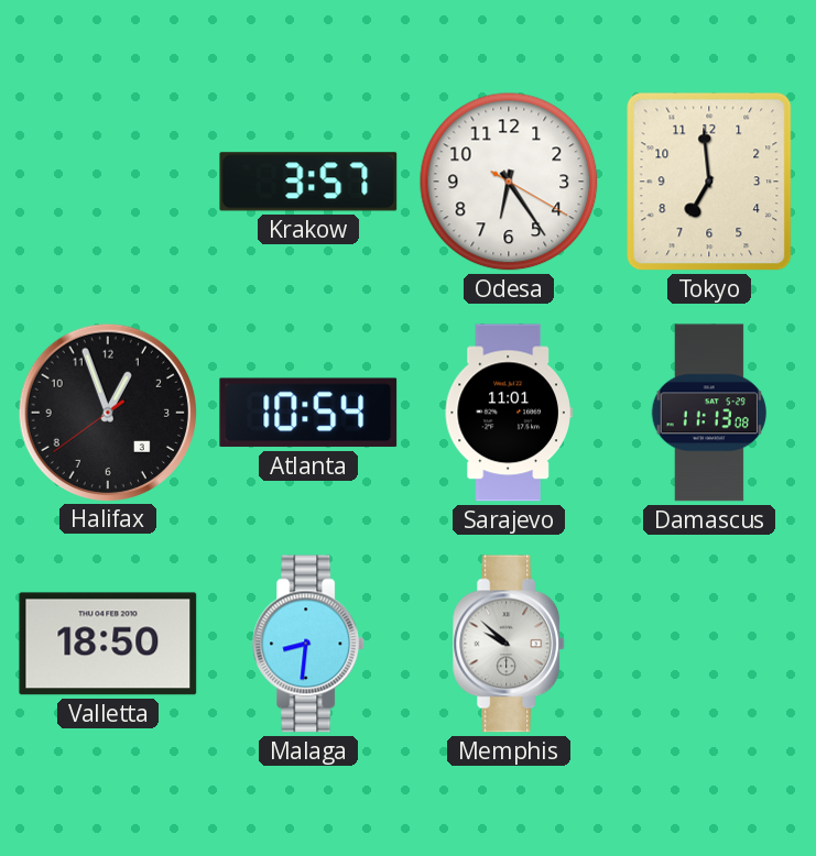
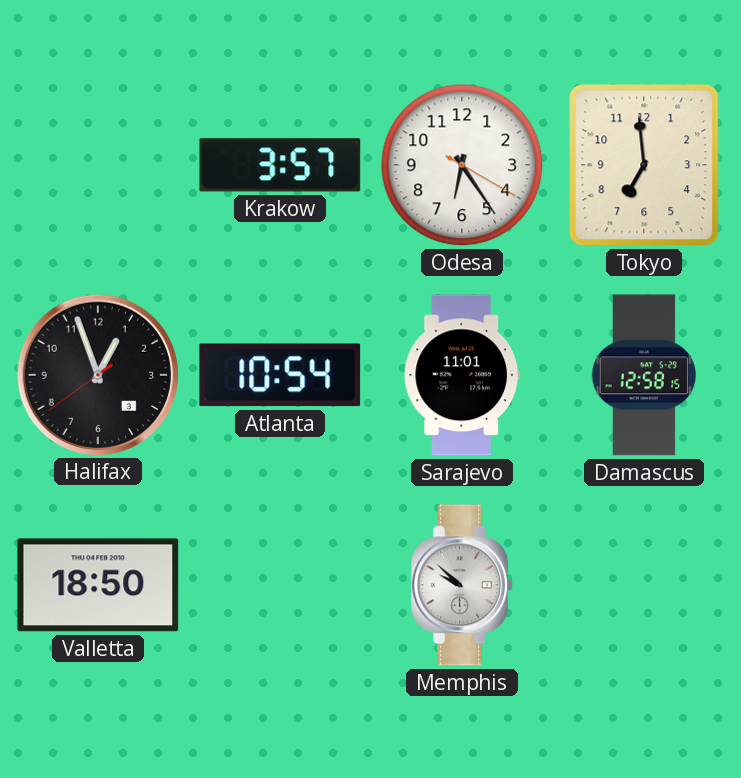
Damascus: 11:13 -> 12:58
Malaga: 8:31 -> none
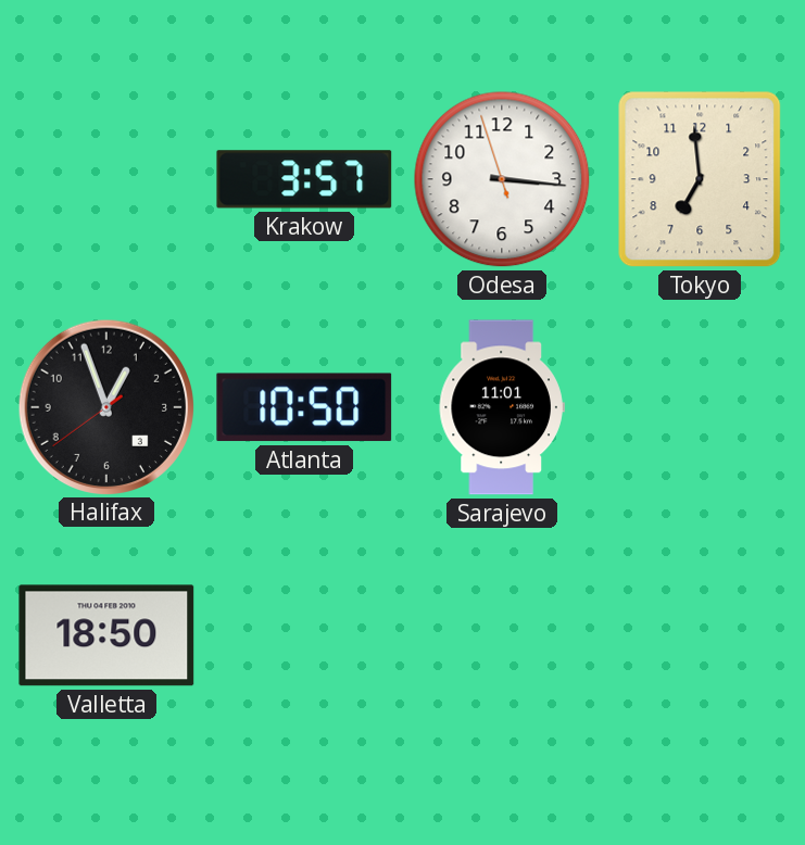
Odesa: 6:24 -> 3:15
Atlanta: 10:54 -> 10:50
Damascus: 12:58 -> none
Memphis: 9:52 -> none
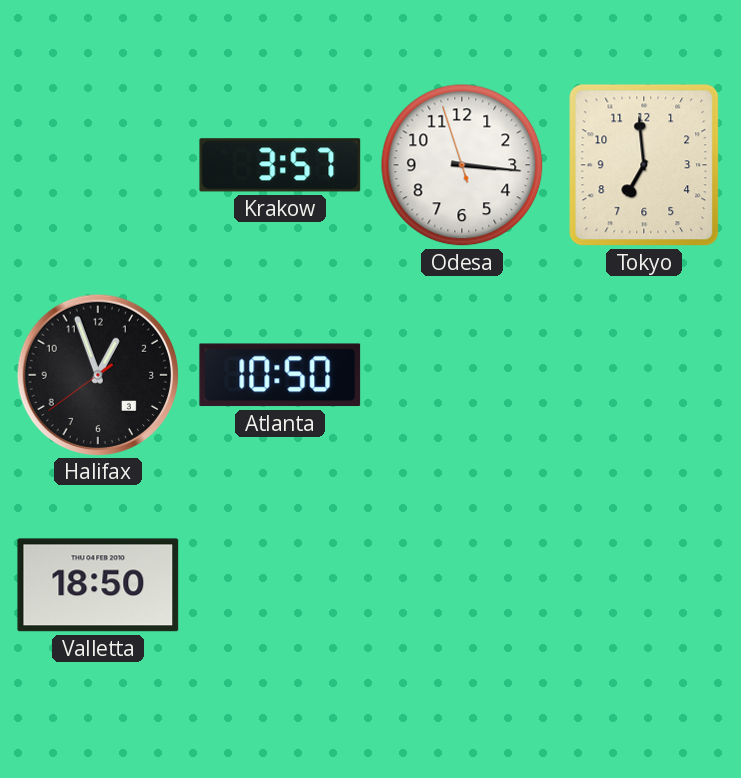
Sarajevo: 11:01 -> none
